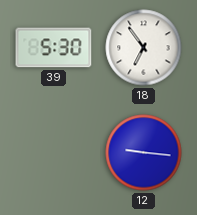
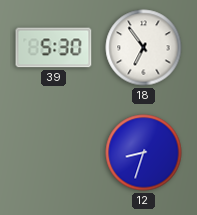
12: 9:16 -> 8:33
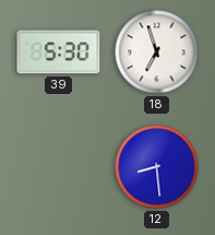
18: 6:54 -> 6:57
12: 8:33 -> 8:29
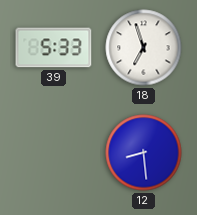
39: 5:30 -> 5:33
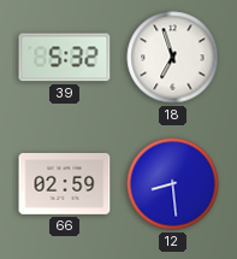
39: 5:33 -> 5:32
66: none -> 02:59
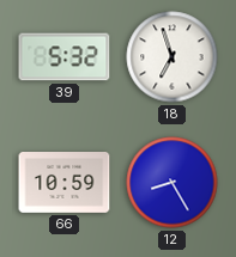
66: 02:59 -> 10:59
12: 8:29 -> 8:25
